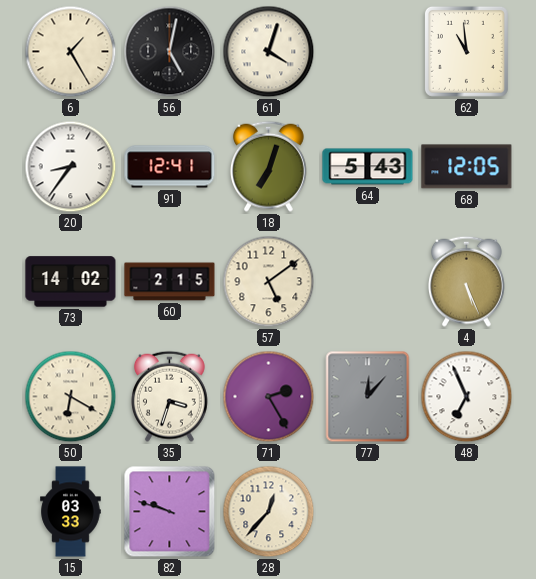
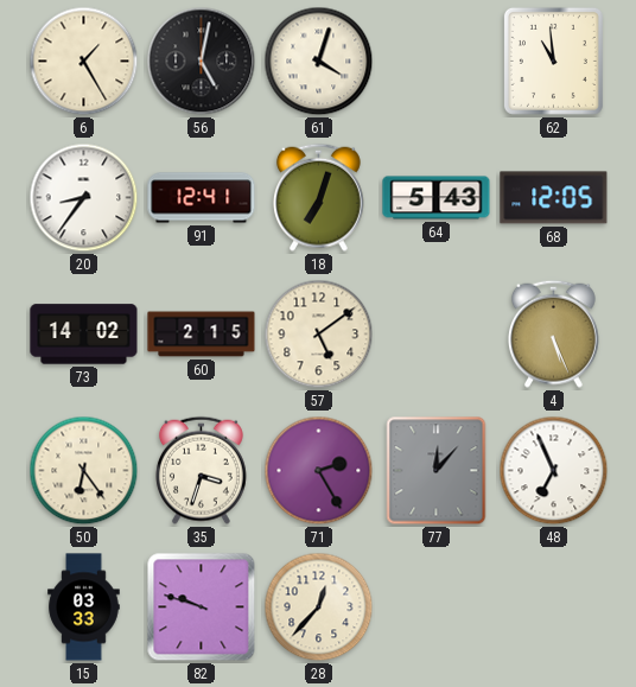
50: 6:20 -> 6:24
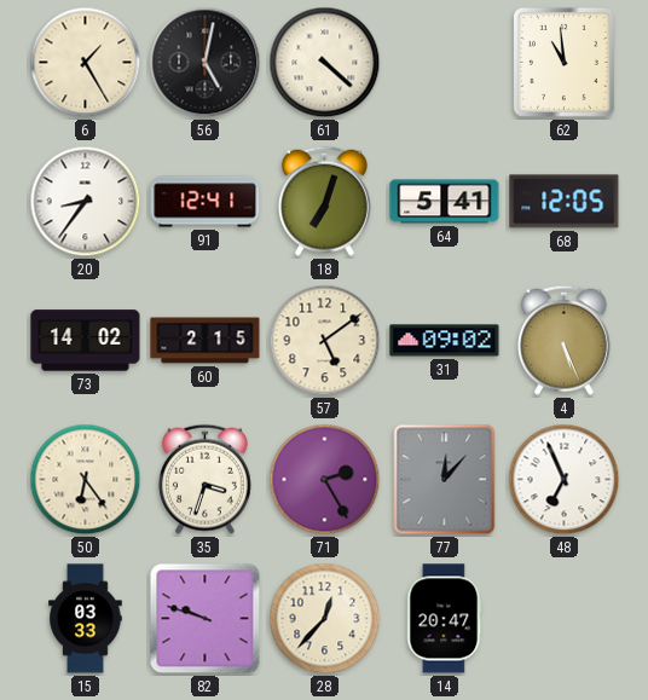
61: 4:03 -> 4:22
64: 5:43 -> 5:41
31: none -> 09:02
14: none -> 20:47
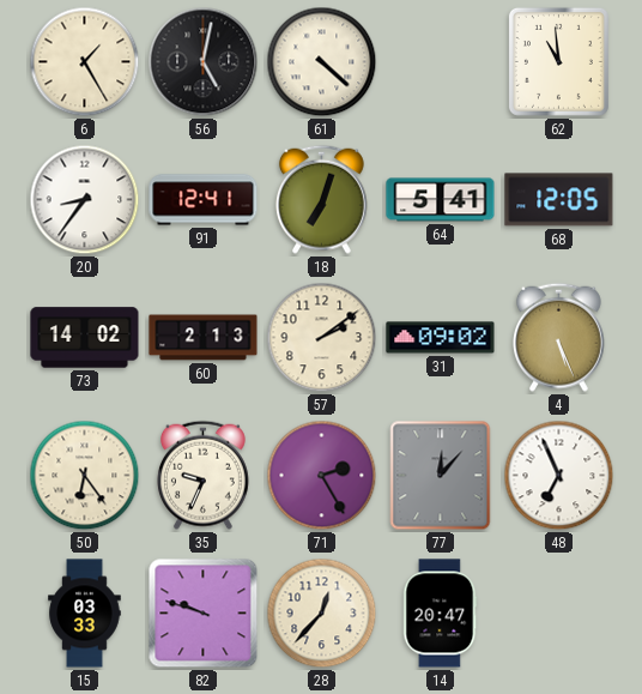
60: 2:15 -> 2:13
57: 5:09 -> 2:09
35: 3:33 -> 9:34
